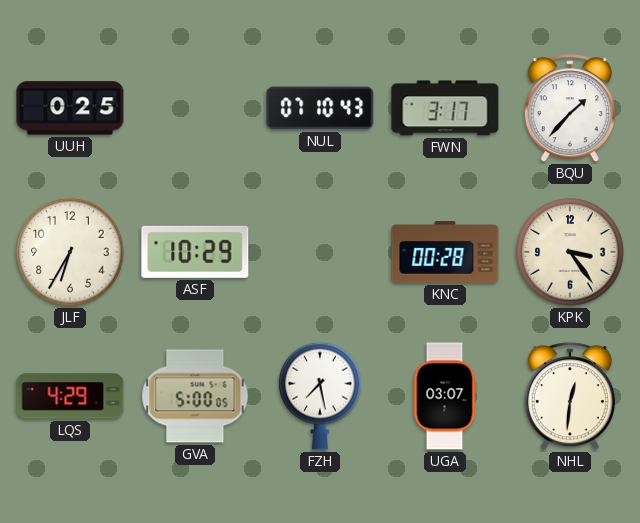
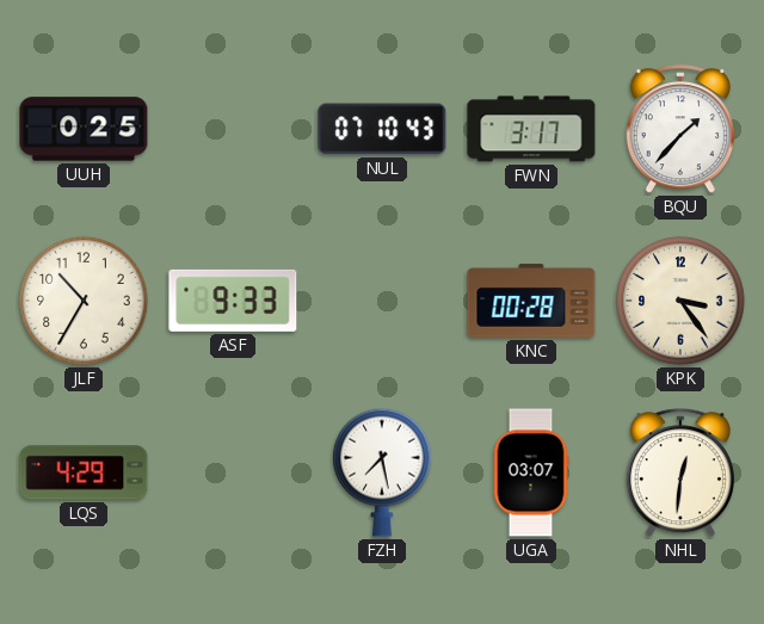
JLF: 6:35 -> 10:35
ASF: 10:29 -> 9:33
GVA: 5:00 -> none
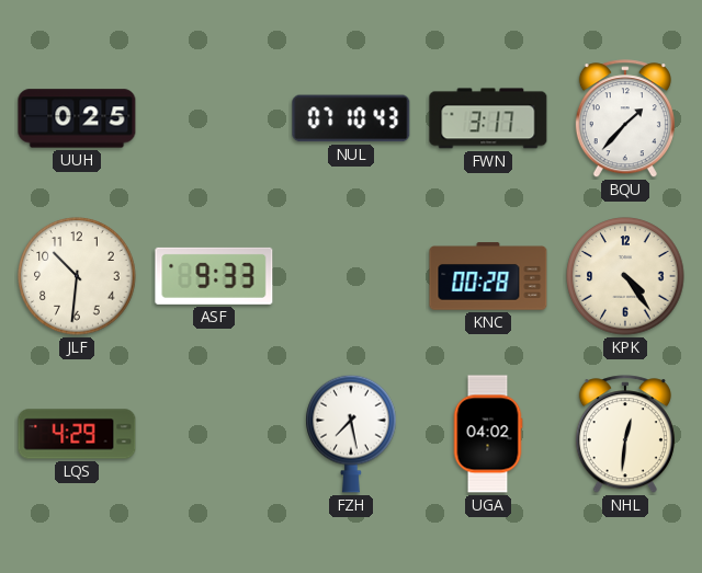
JLF: 10:35 -> 10:31
KPK: 3:24 -> 4:24
UGA: 03:07 -> 04:02
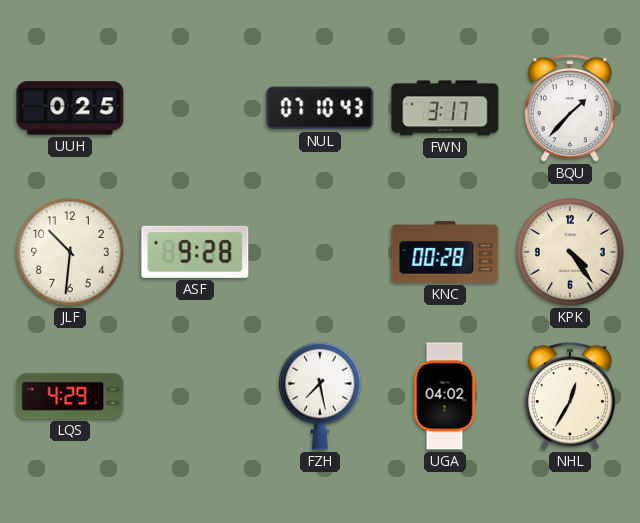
ASF: 9:33 -> 9:28
NHL: 12:31 -> 12:35
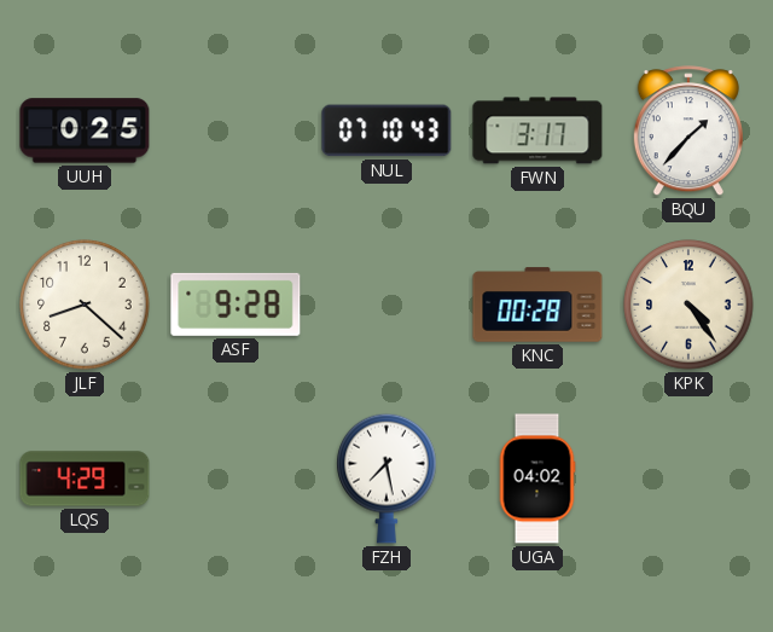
JLF: 10:31 -> 8:22
NHL: 12:35 -> none
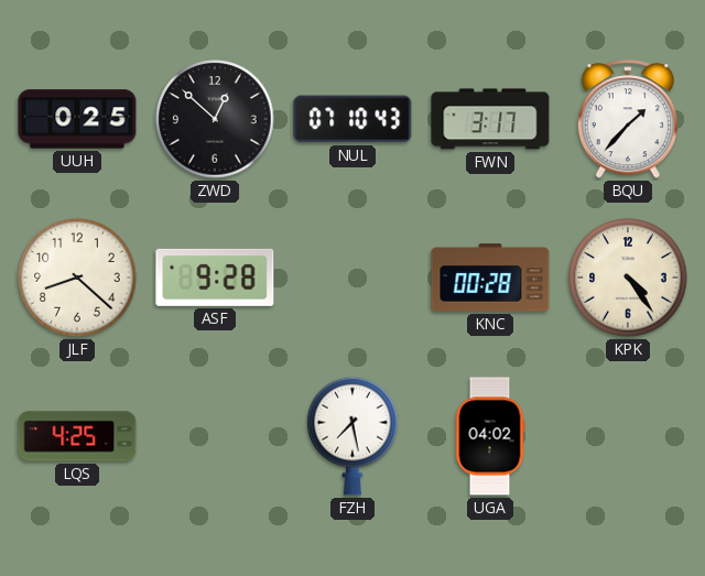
ZWD: none -> 12:52
LQS: 4:29 -> 4:25
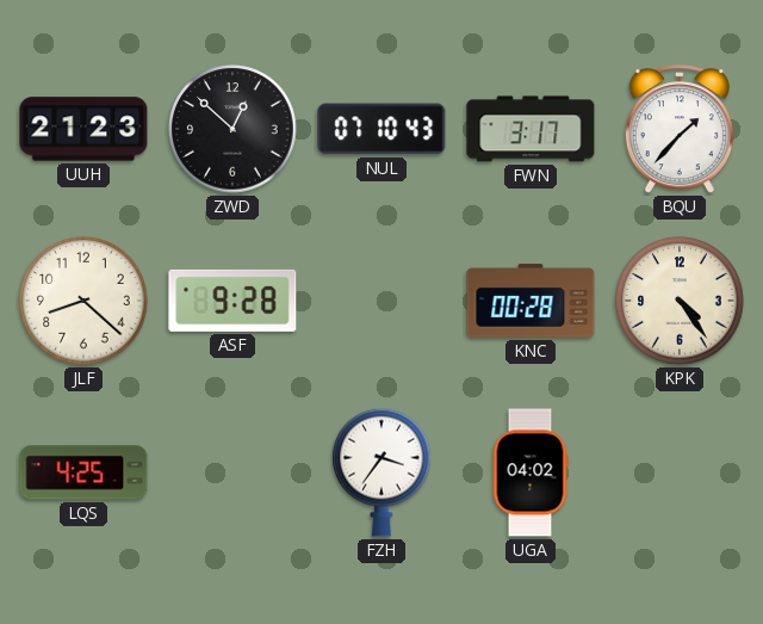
UUH: 0:25 -> 21:23
FZH: 7:28 -> 3:36
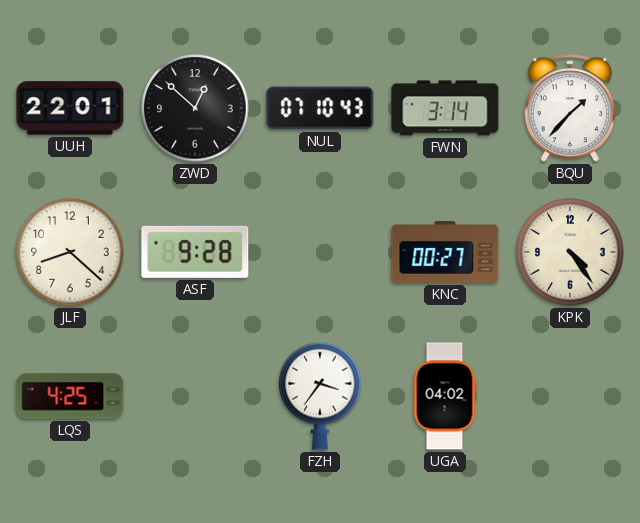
UUH: 21:23 -> 22:01
FWN: 3:17 -> 3:14
KNC: 00:28 -> 00:27
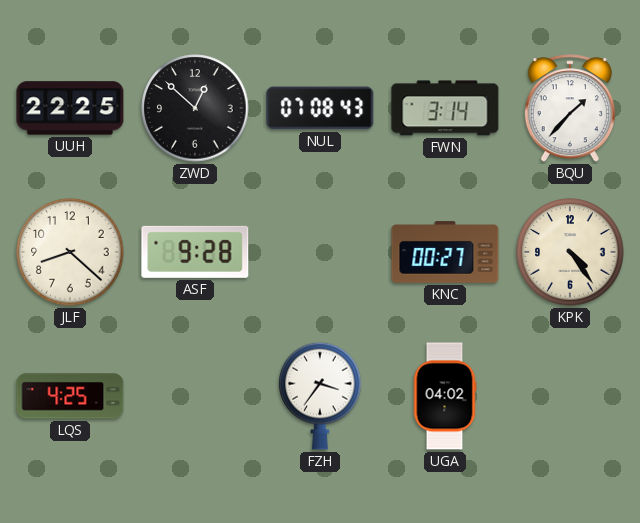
UUH: 22:01 -> 22:25
NUL: 07:10 -> 07:08
